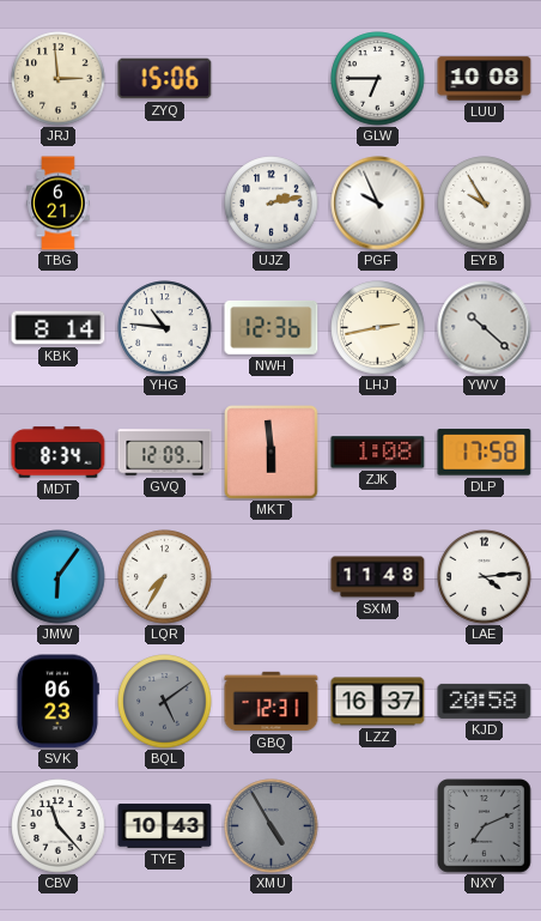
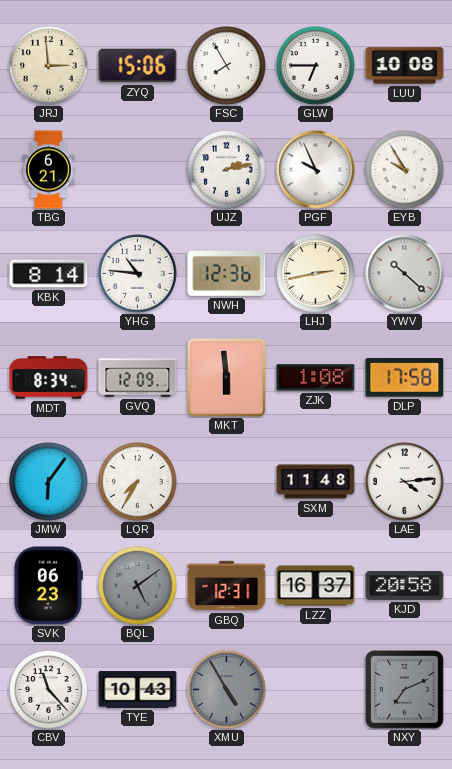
FSC: none -> 7:55
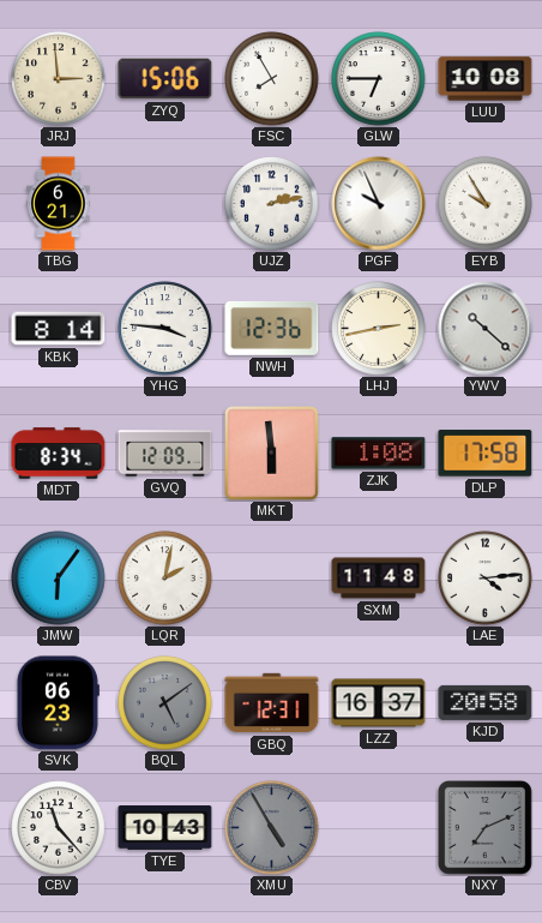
YHG: 10:46 -> 3:46
LQR: 7:35 -> 2:02
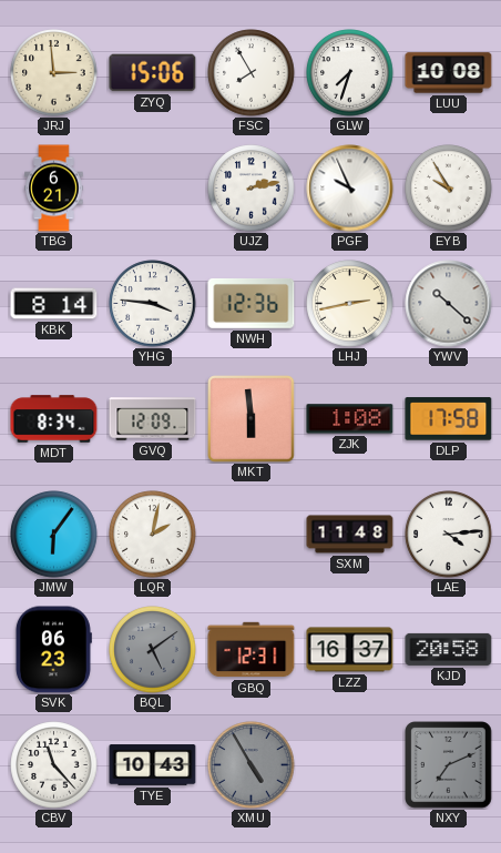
GLW: 6:45 -> 7:33
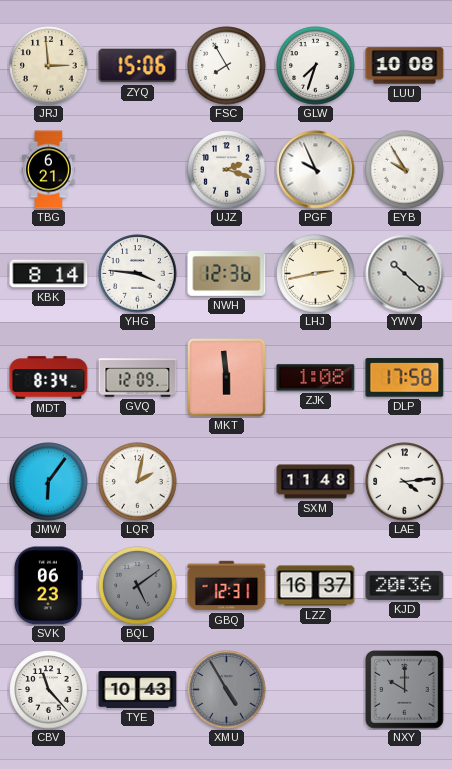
UJZ: 2:13 -> 2:18
KJD: 20:58 -> 20:36
NXY: 7:11 -> 10:00
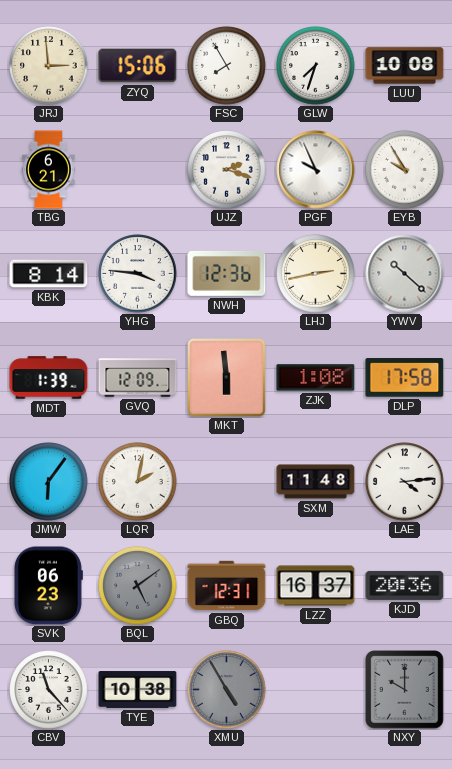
MDT: 8:34 -> 1:39
TYE: 10:43 -> 10:38
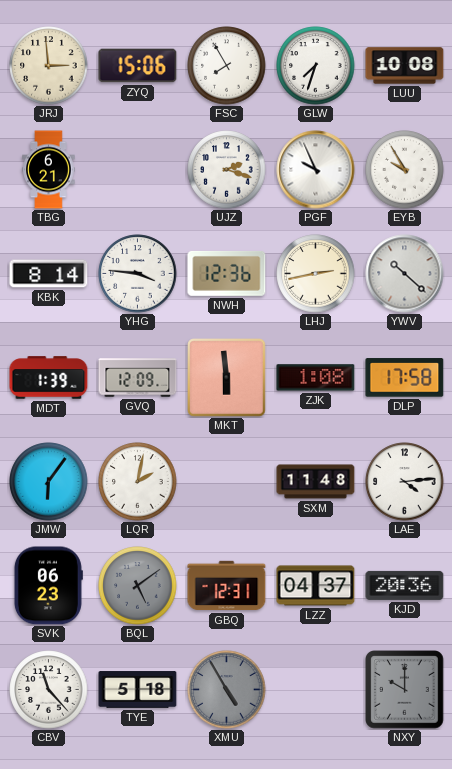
LZZ: 16:37 -> 04:37
TYE: 10:38 -> 5:18
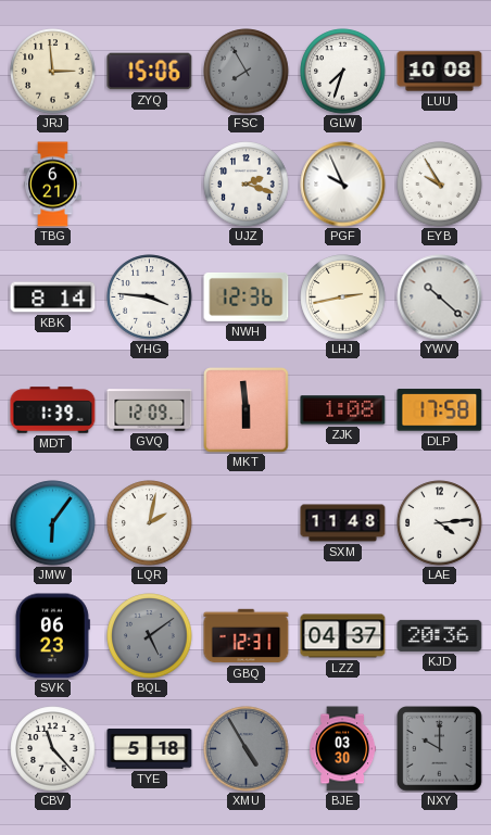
FSC dial: white -> grey
BJE: none -> 03:30
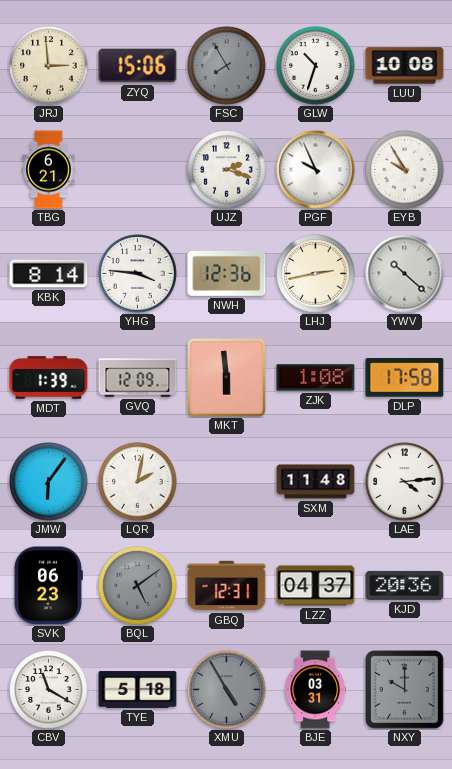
GLW: 7:33 -> 10:33
CBV: 11:23 -> 11:20
BJE: 03:30 -> 03:31
